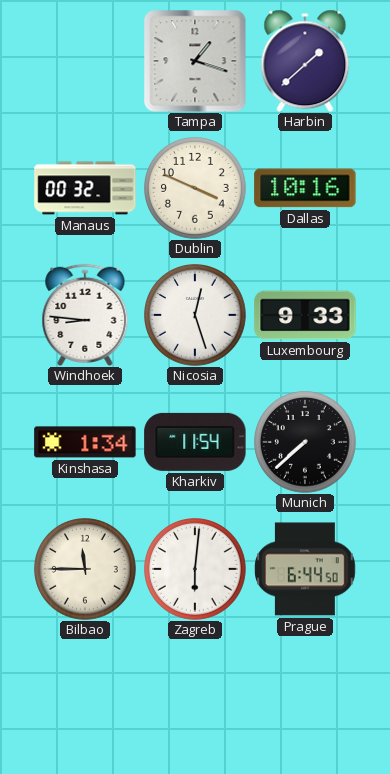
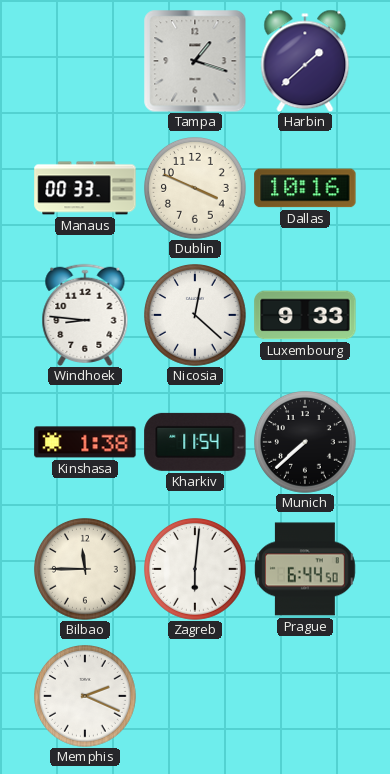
Manaus: 00:32 -> 00:33
Nicosia: 12:27 -> 12:22
Kinshasa: 1:34 -> 1:38
Memphis: none -> 2:19
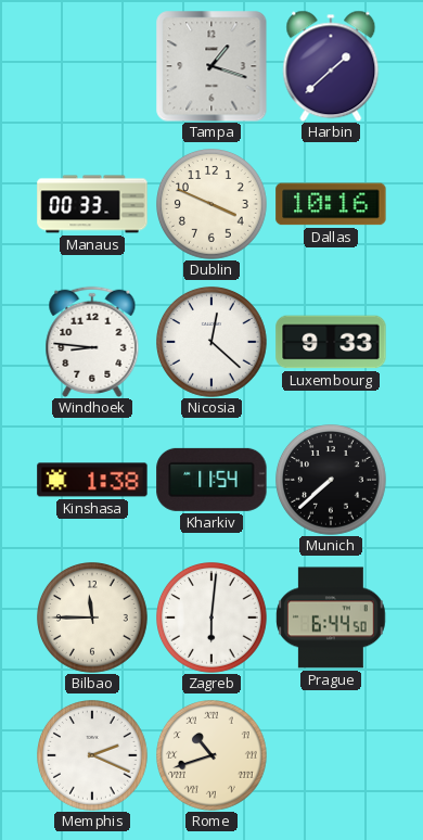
Rome: none -> 10:42
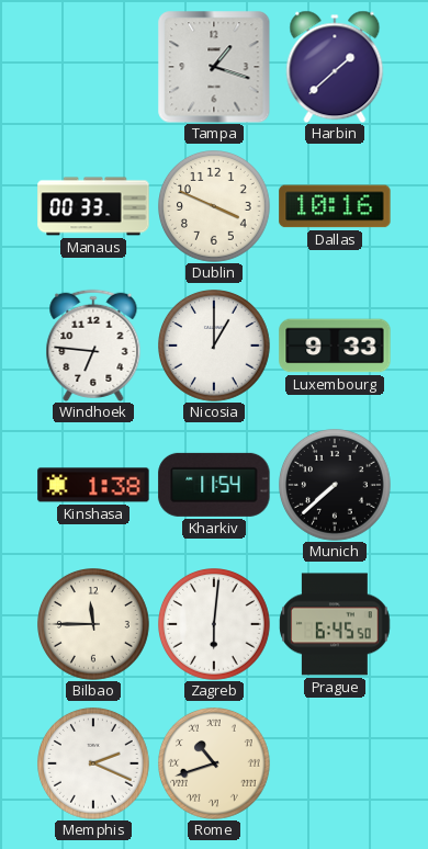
Windhoek: 8:46 -> 6:46
Nicosia: 12:22 -> 1:00
Prague: 6:44 -> 6:45
